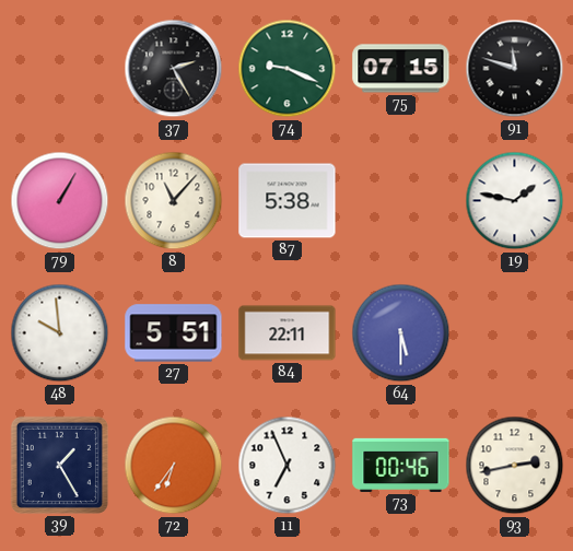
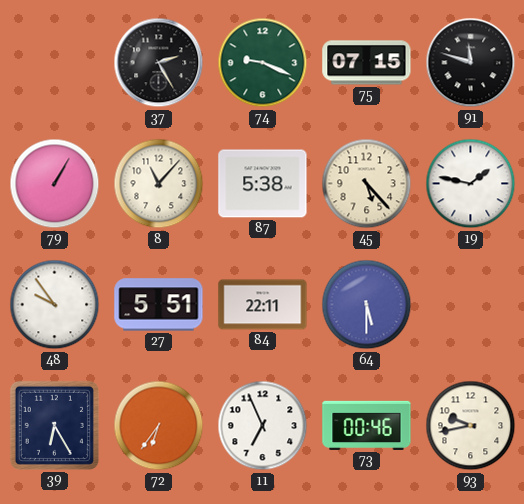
45: none -> 5:23
48: 9:59 -> 9:54
39: 1:25 -> 6:25
93: 2:43 -> 9:43
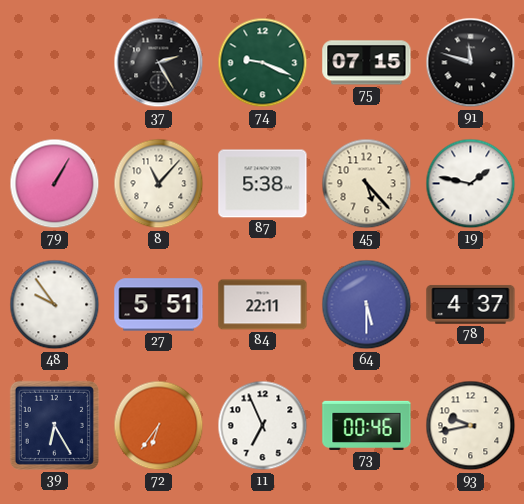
78: none -> 4:37
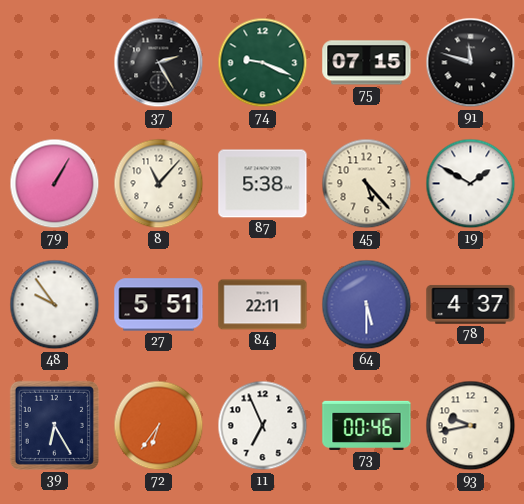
19: 1:47 -> 1:50
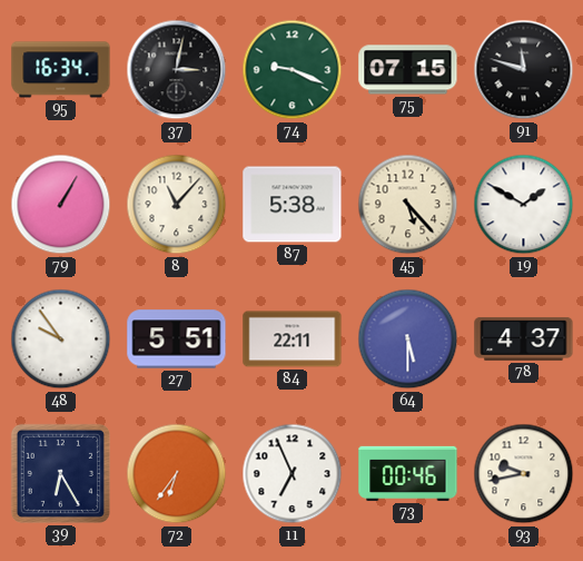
95: none -> 16:34
37: 2:25 -> 3:02
